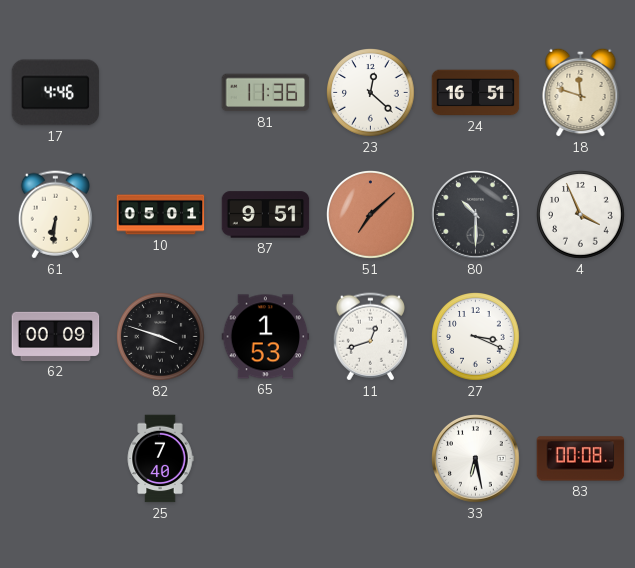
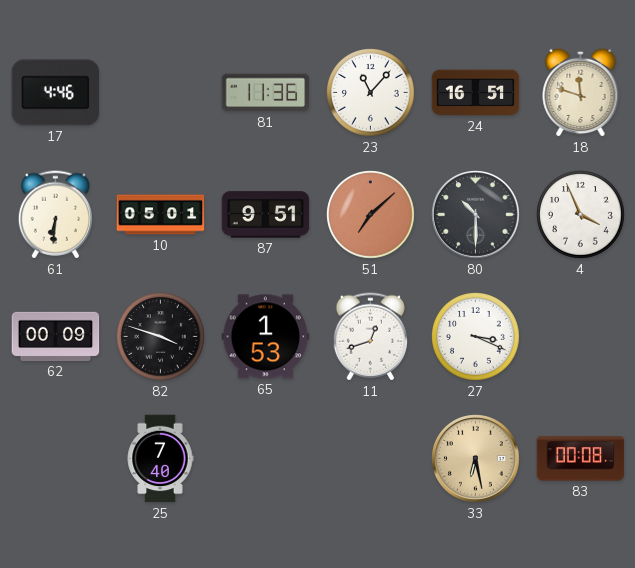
23: 12:22 -> 11:07
33 dial: white -> champagne
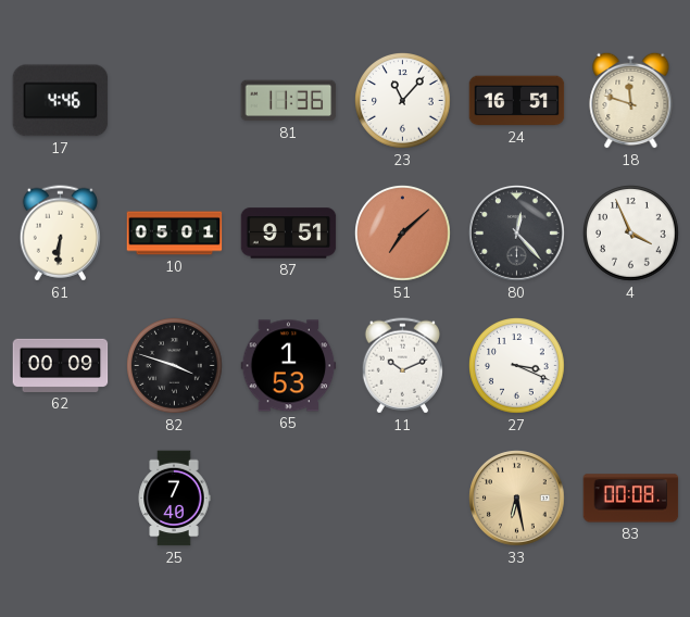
80: 10:30 -> 12:23
11: 12:42 -> 10:11
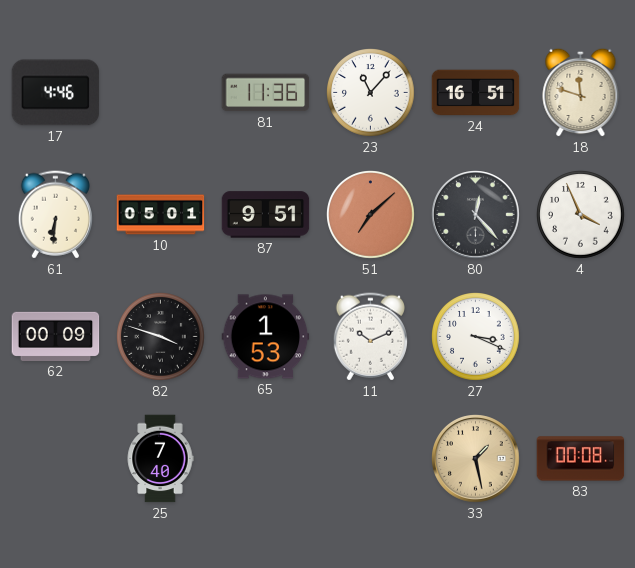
33: 6:28 -> 1:28
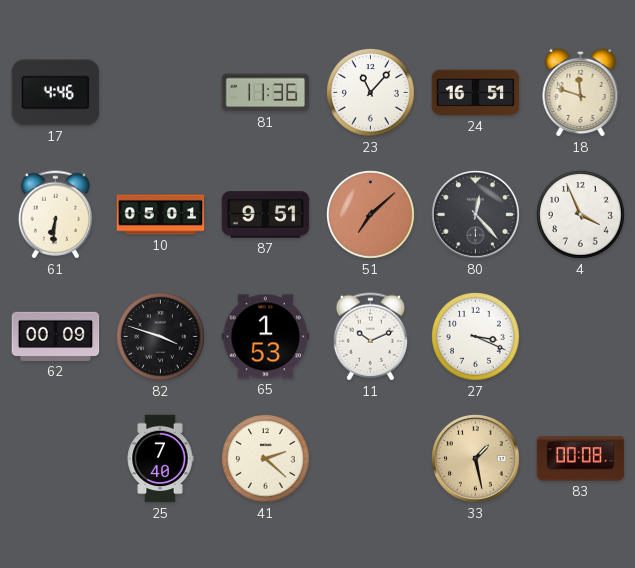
41: none -> 2:22
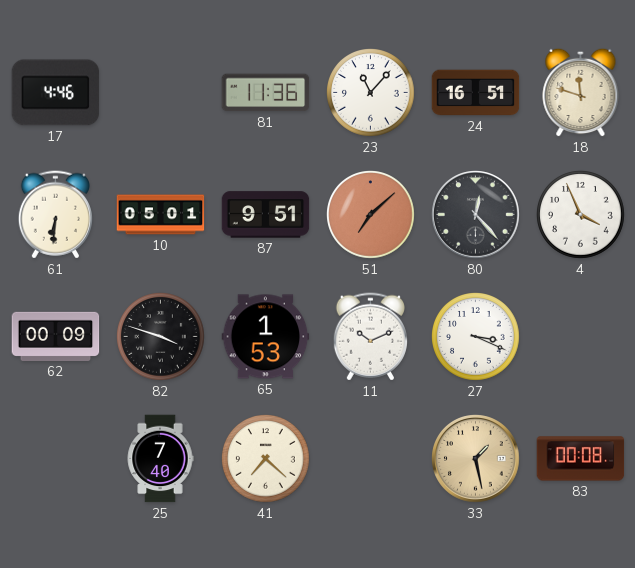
41: 2:22 -> 7:22
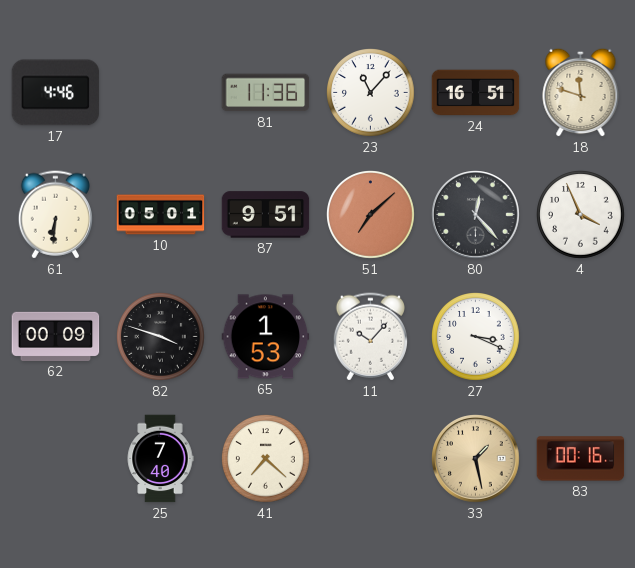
11: 10:11 -> 10:07
83: 00:08 -> 00:16
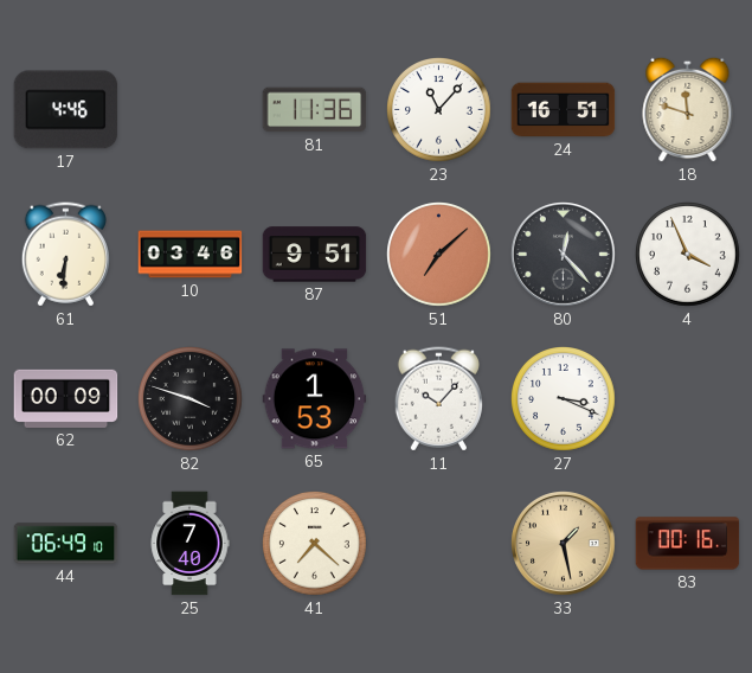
10: 05:01 -> 03:46
44: none -> 06:49
